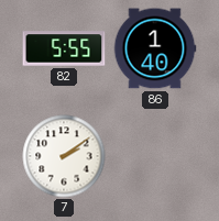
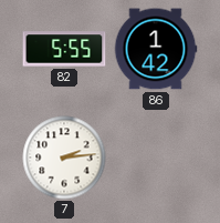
86: 1:40 -> 1:42
7: 2:09 -> 2:14
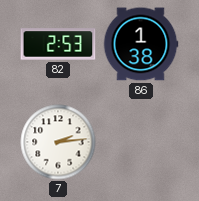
82: 5:55 -> 2:53
86: 1:42 -> 1:38
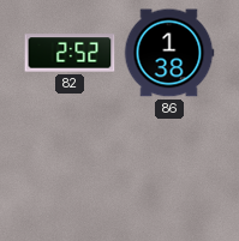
82: 2:53 -> 2:52
7: 2:14 -> none
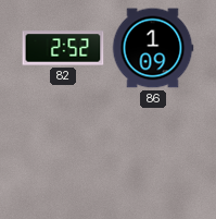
86: 1:38 -> 1:09
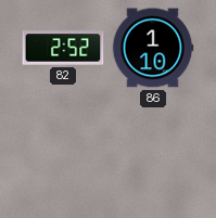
86: 1:09 -> 1:10
